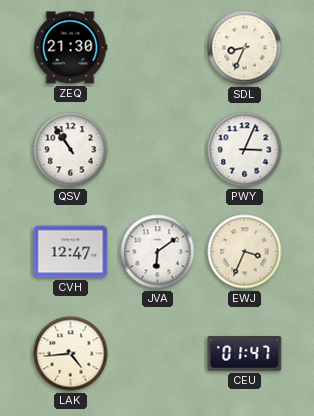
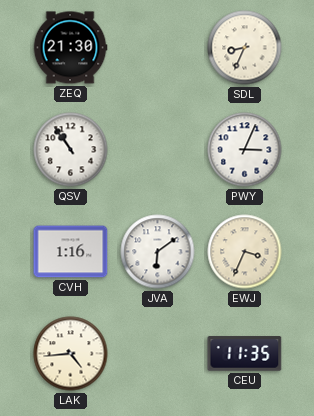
CVH: 12:47 -> 1:16
CEU: 01:47 -> 11:35
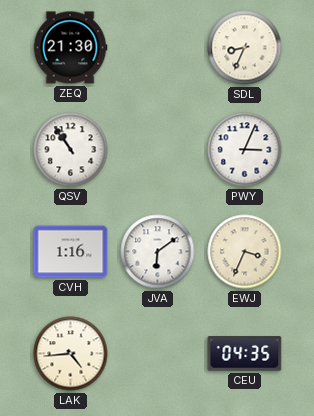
CEU: 11:35 -> 04:35
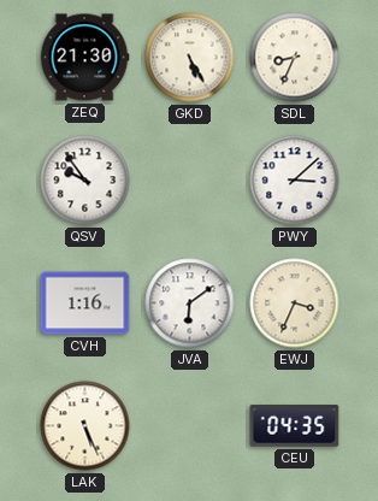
GKD: none -> 5:25
QSV: 10:54 -> 9:54
PWY: 3:04 -> 3:08
LAK: 4:44 -> 5:26
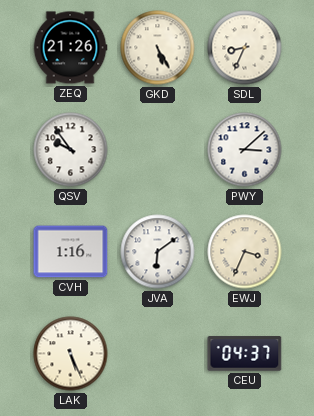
ZEQ: 21:30 -> 21:26
CEU: 04:35 -> 04:37
